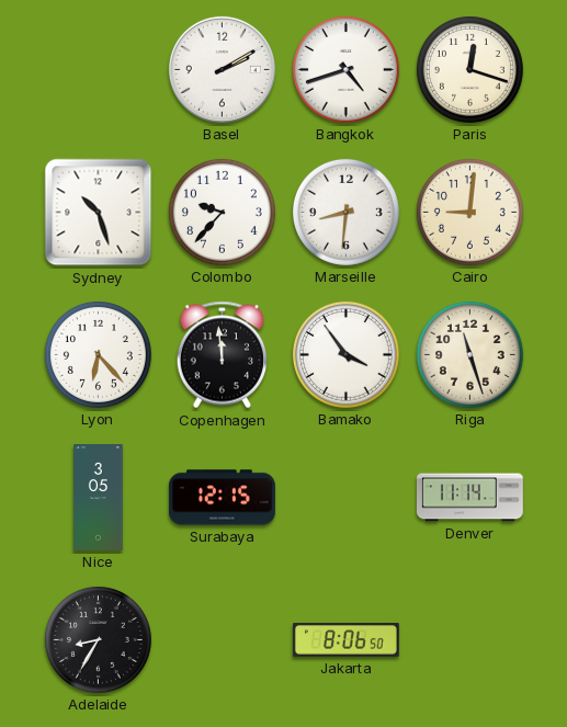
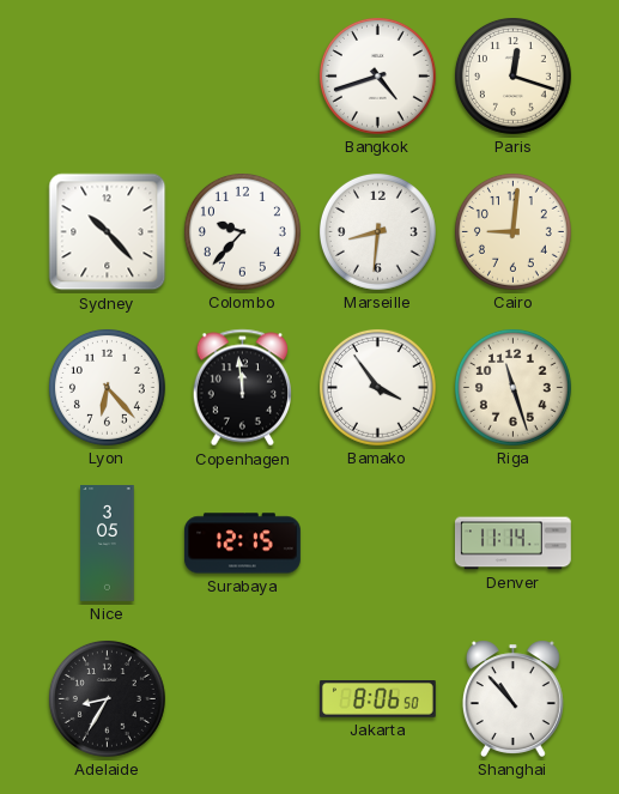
Basel: 2:10 -> none
Sydney: 10:27 -> 10:23
Shanghai: none -> 10:53
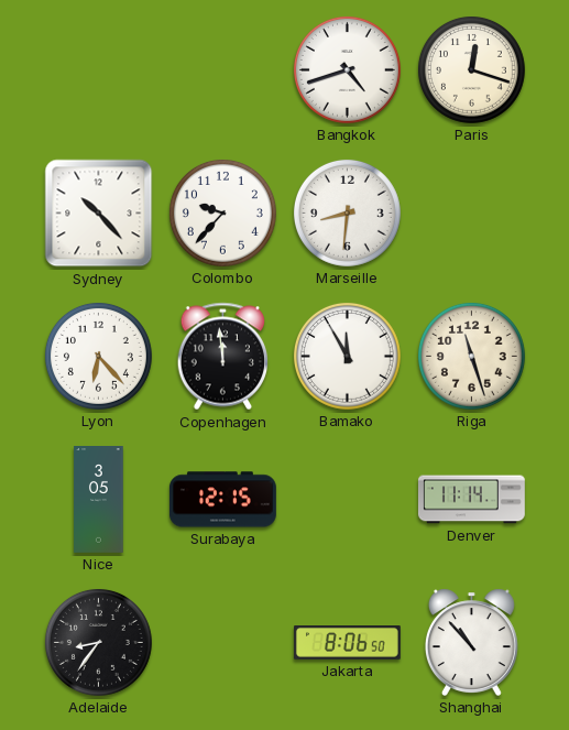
Cairo: 9:01 -> none
Bamako: 3:54 -> 11:55
Adelaide: 8:35 -> 8:36
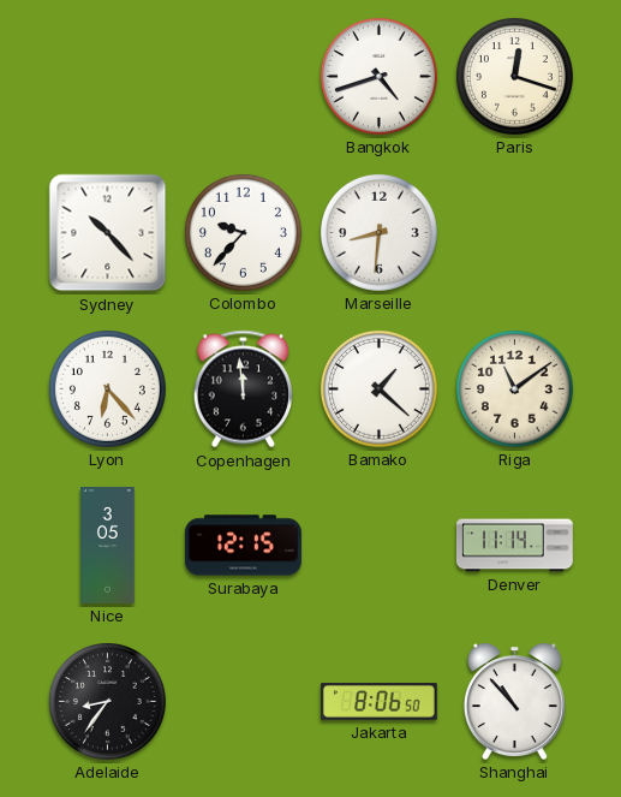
Bamako: 11:55 -> 1:22
Riga: 11:27 -> 11:09
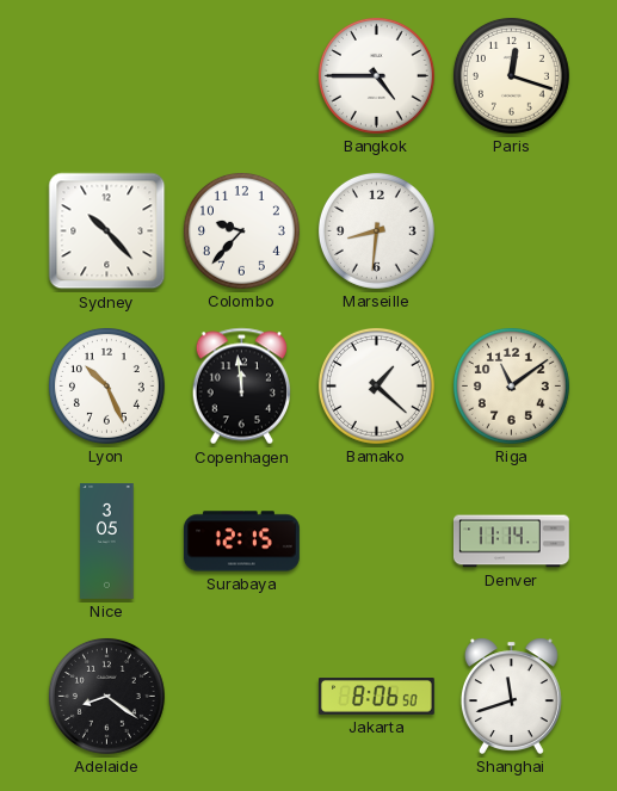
Bangkok: 4:42 -> 4:45
Lyon: 6:23 -> 10:26
Adelaide: 8:36 -> 8:21
Shanghai: 10:53 -> 11:42
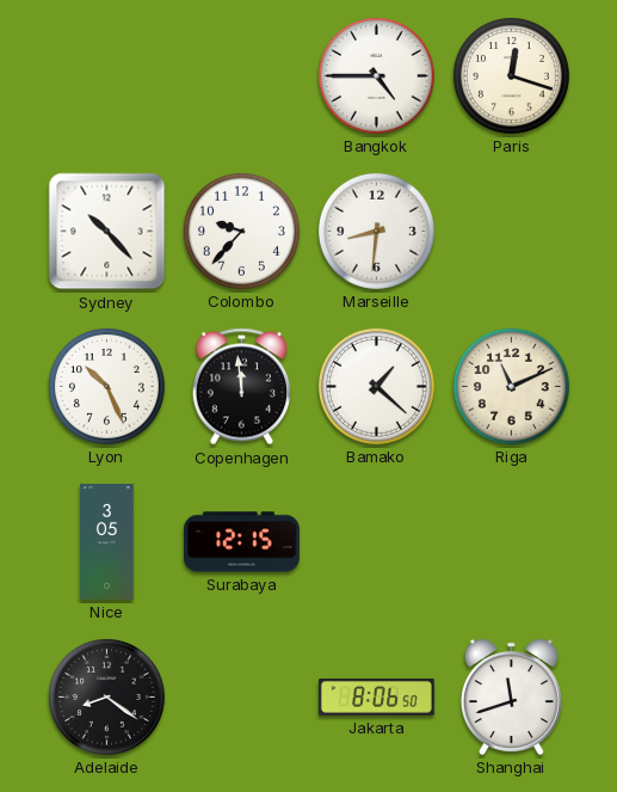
Riga: 11:09 -> 11:11
Denver: 11:14 -> none
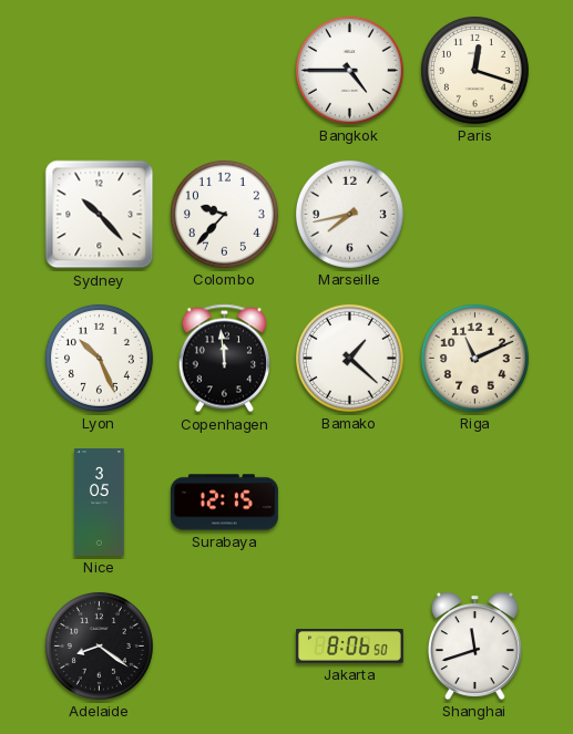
Marseille: 8:31 -> 7:43
